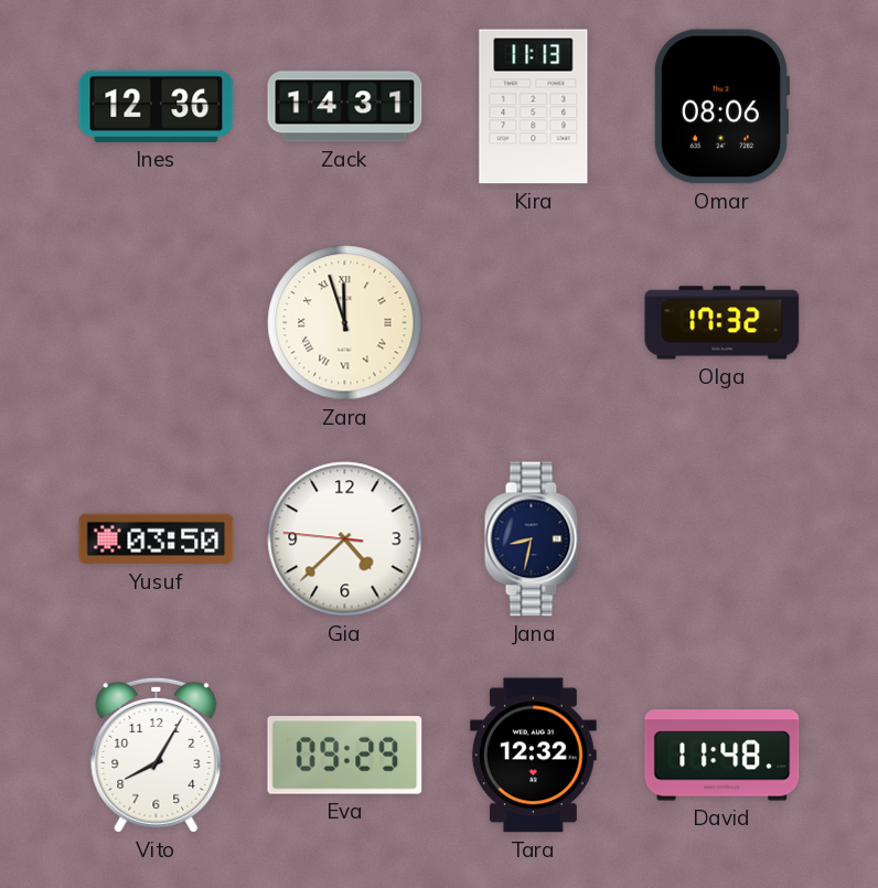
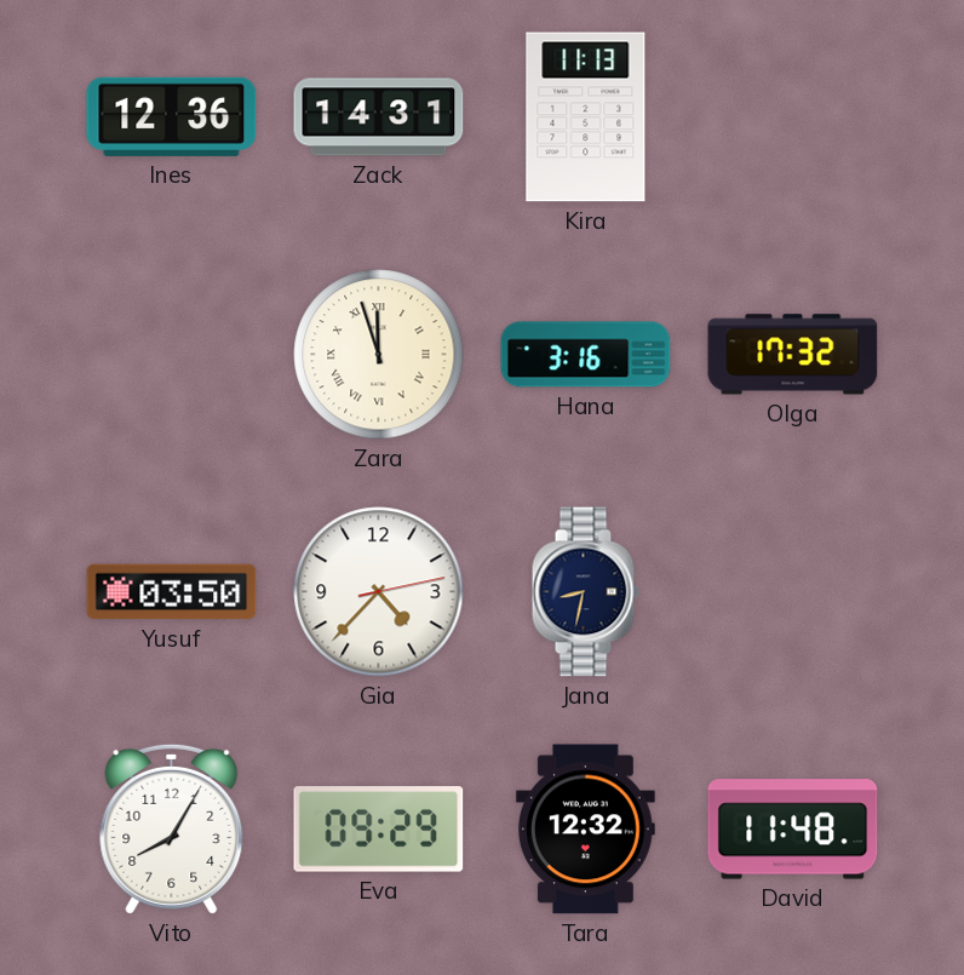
Omar: 08:06 -> none
Hana: none -> 3:16
Gia: 4:37:46 -> 4:37:13
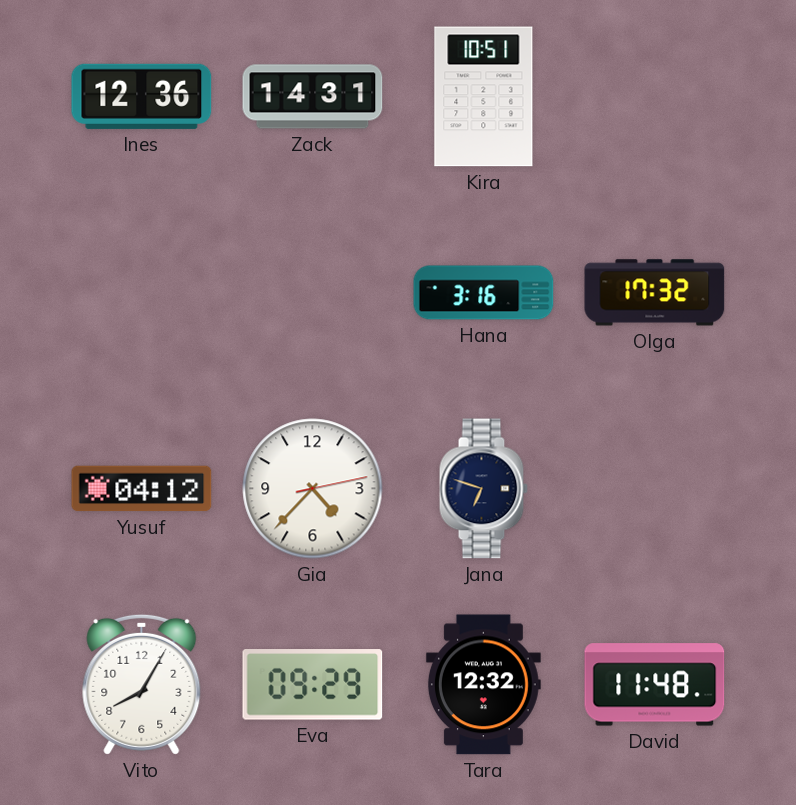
Kira: 11:13 -> 10:51
Zara: 11:57 -> none
Yusuf: 03:50 -> 04:12
Jana: 8:32 -> 6:48
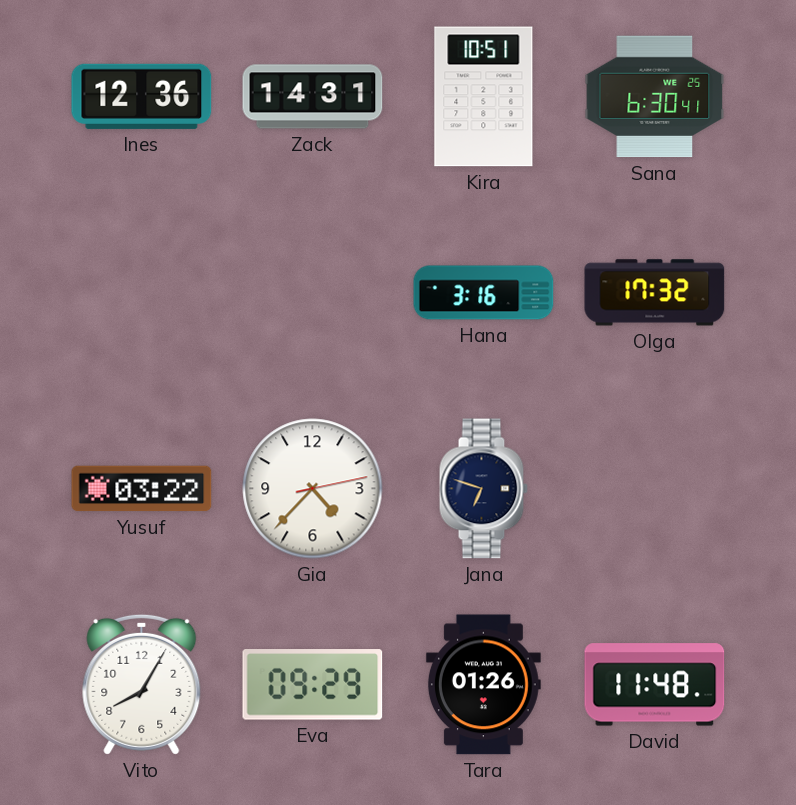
Sana: none -> 6:30
Yusuf: 04:12 -> 03:22
Tara: 12:32 -> 01:26
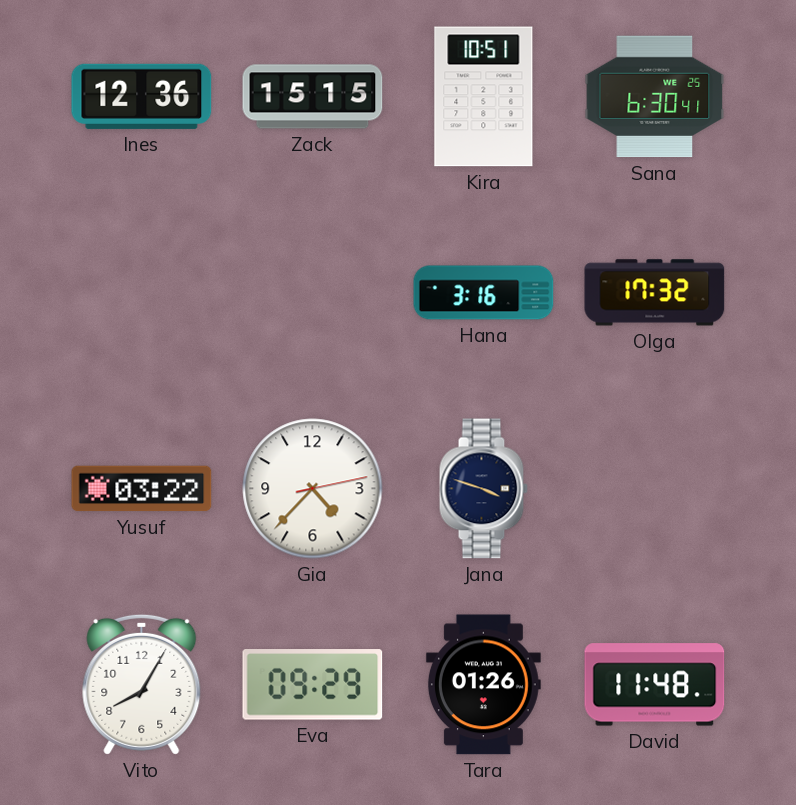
Zack: 14:31 -> 15:15
Jana: 6:48 -> 3:48
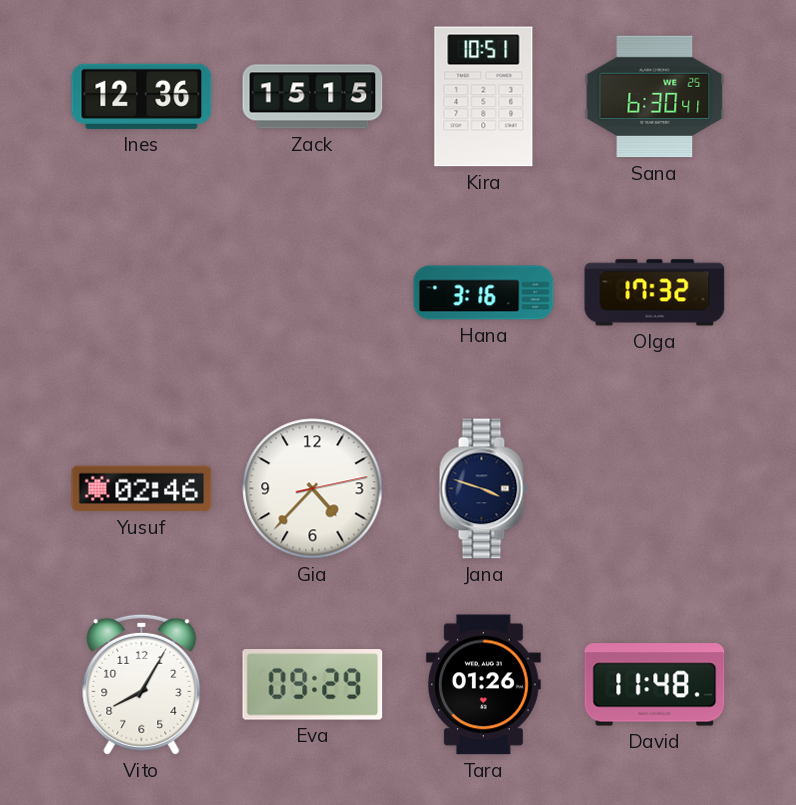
Yusuf: 03:22 -> 02:46
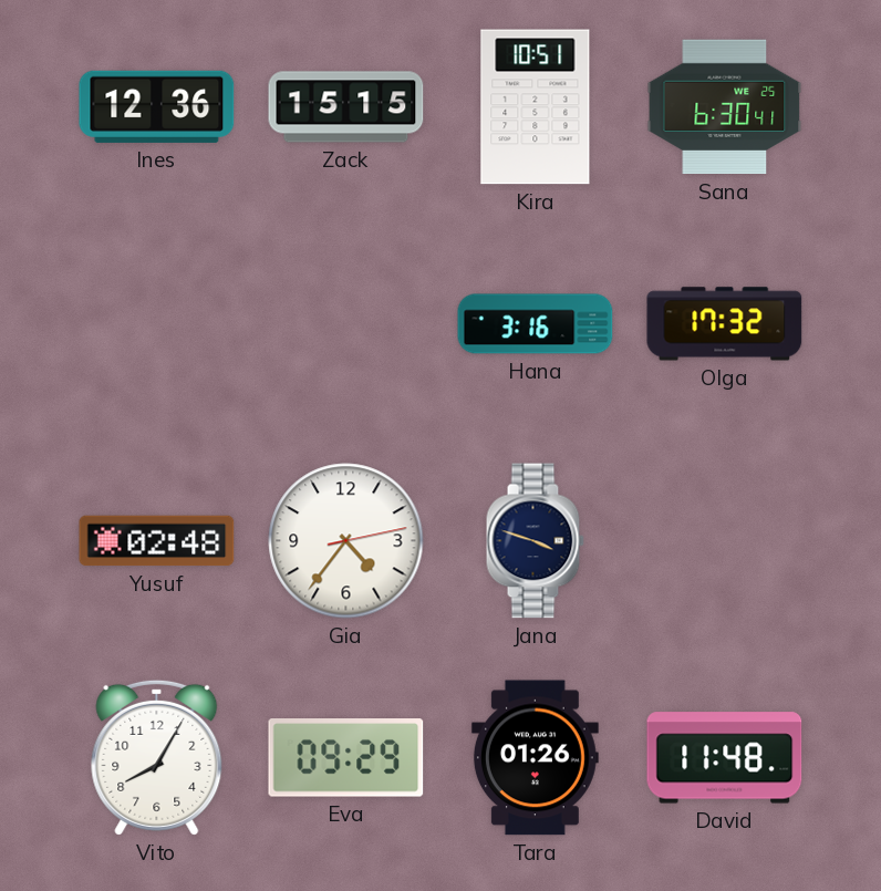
Yusuf: 02:46 -> 02:48
Gia: 4:37 -> 4:36
